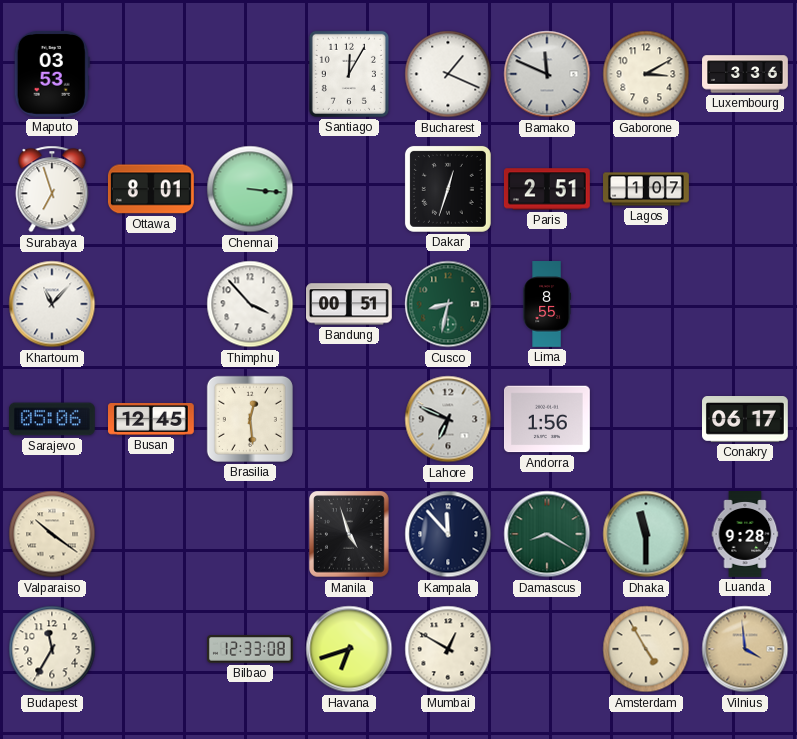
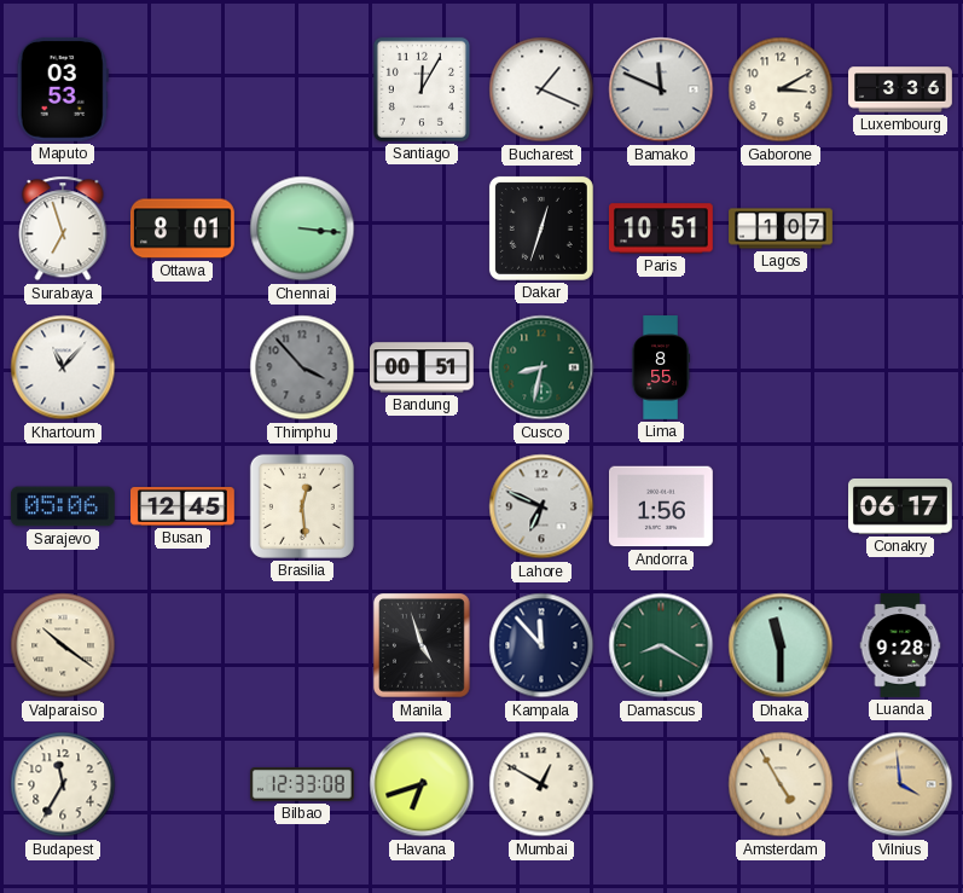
Paris: 2:51 -> 10:51
Thimphu dial: white -> grey
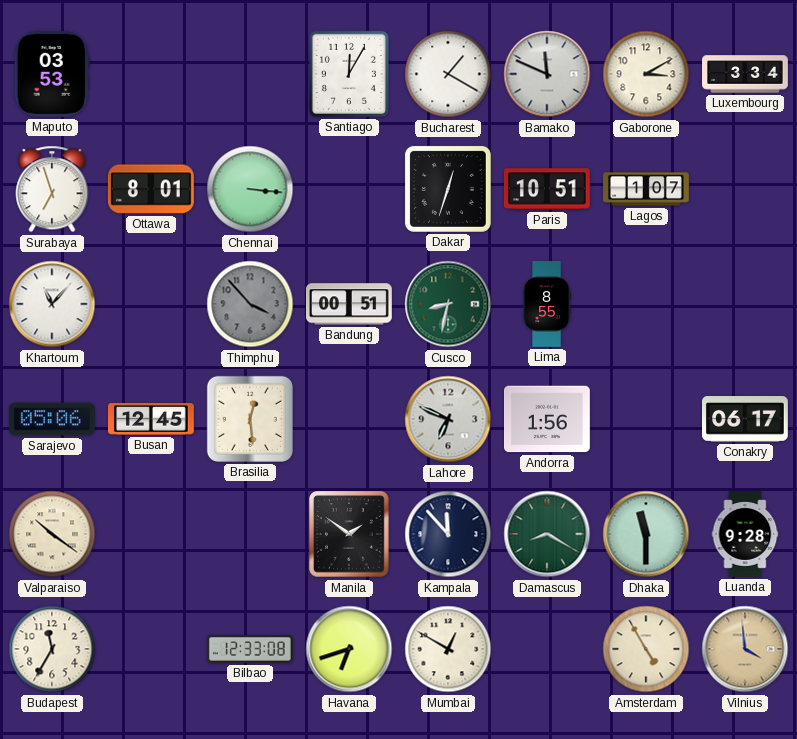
Bucharest: 1:19 -> 1:20
Luxembourg: 3:36 -> 3:34
Manila: 4:57 -> 1:51
